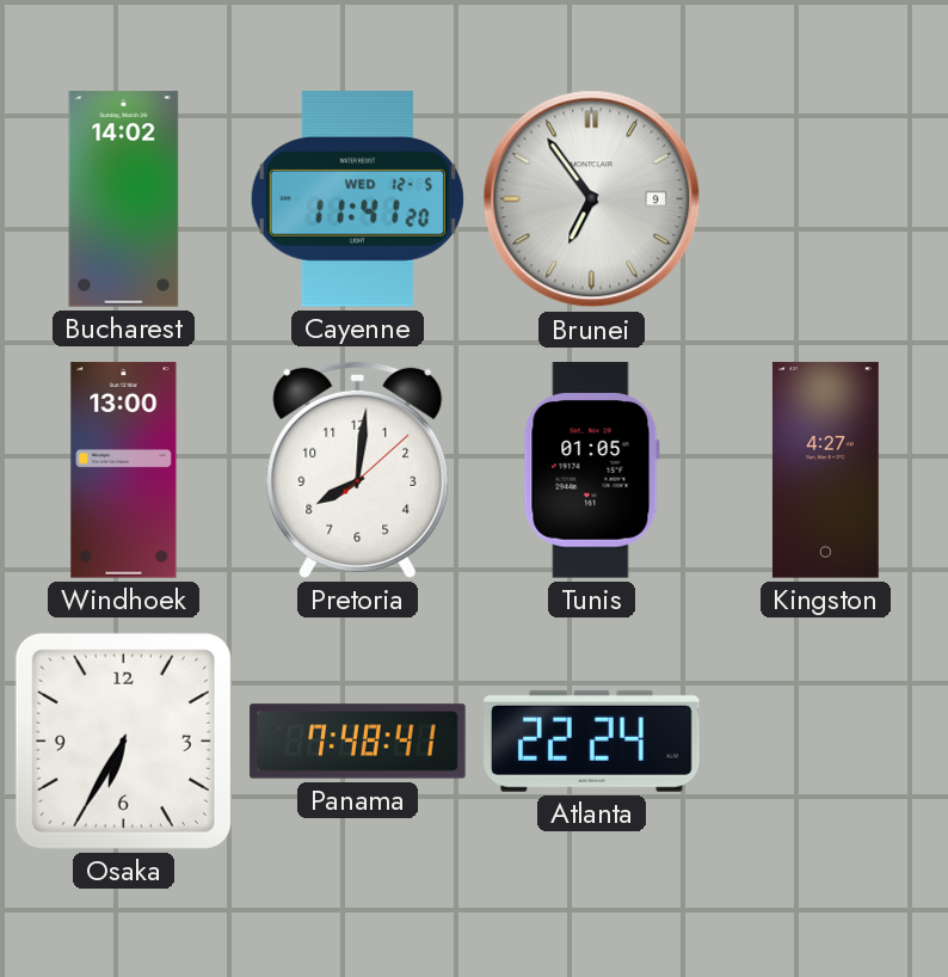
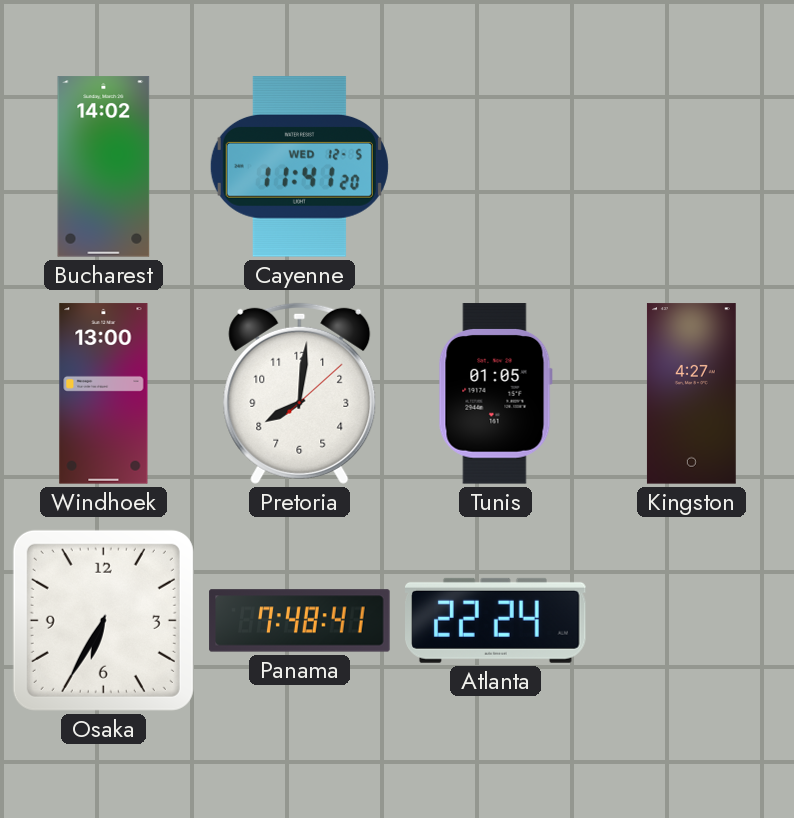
Brunei: 6:54 -> none
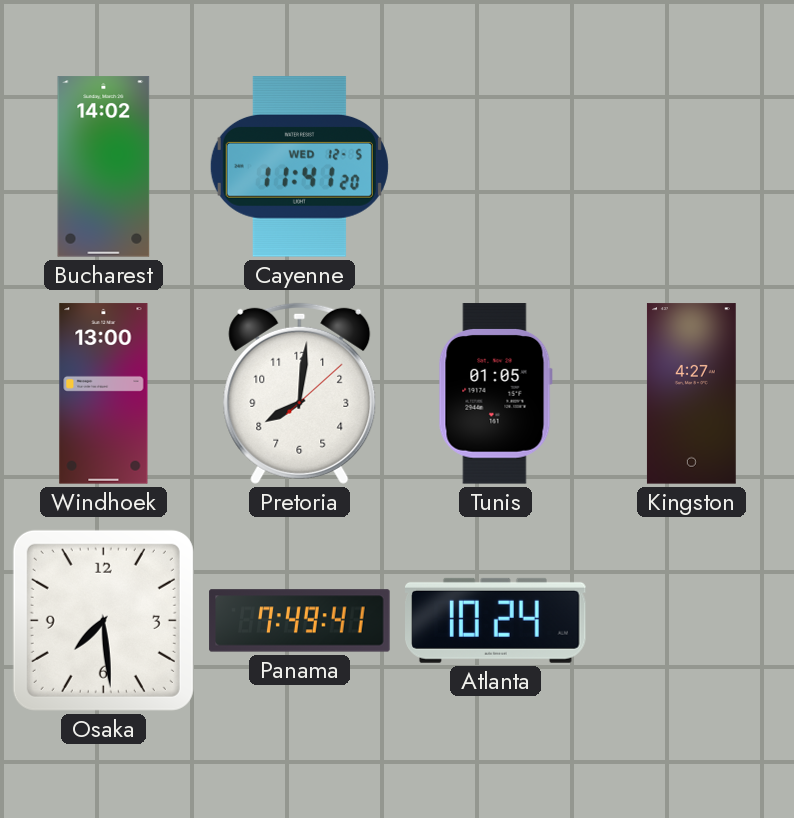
Osaka: 6:35 -> 7:29
Panama: 7:48 -> 7:49
Atlanta: 22:24 -> 10:24
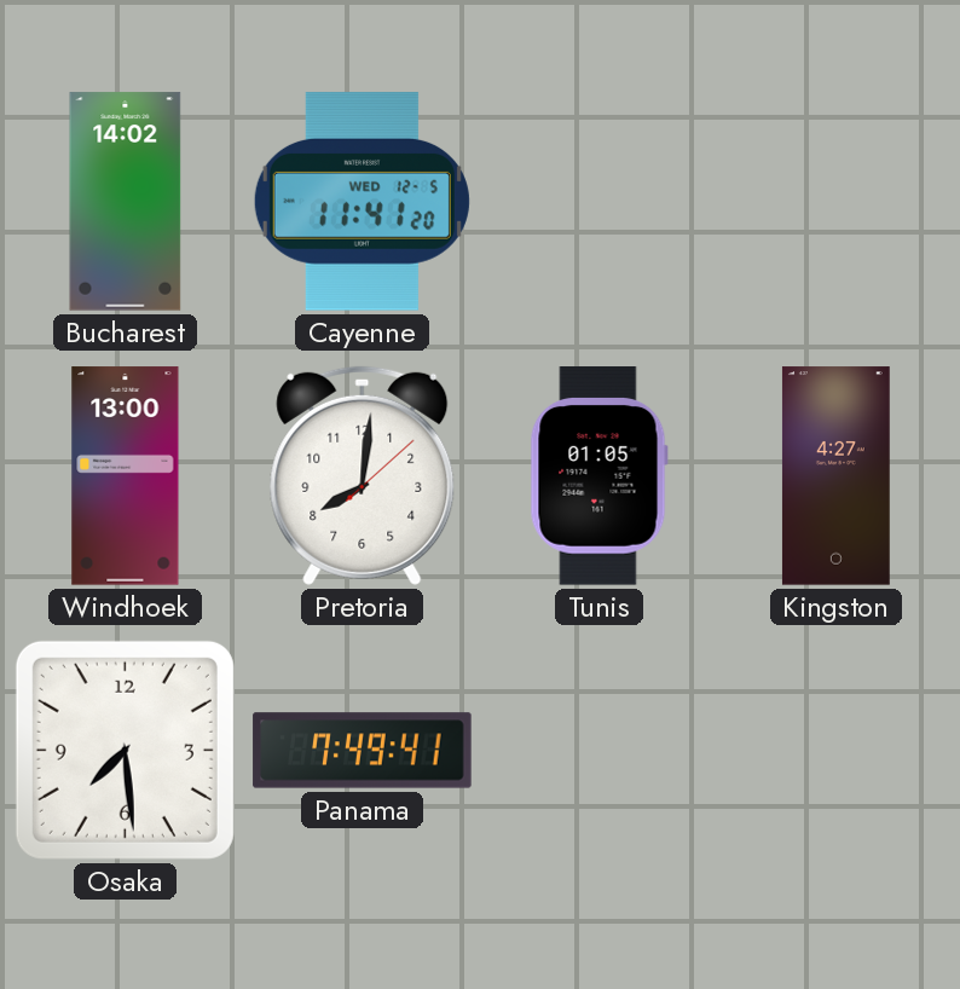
Atlanta: 10:24 -> none
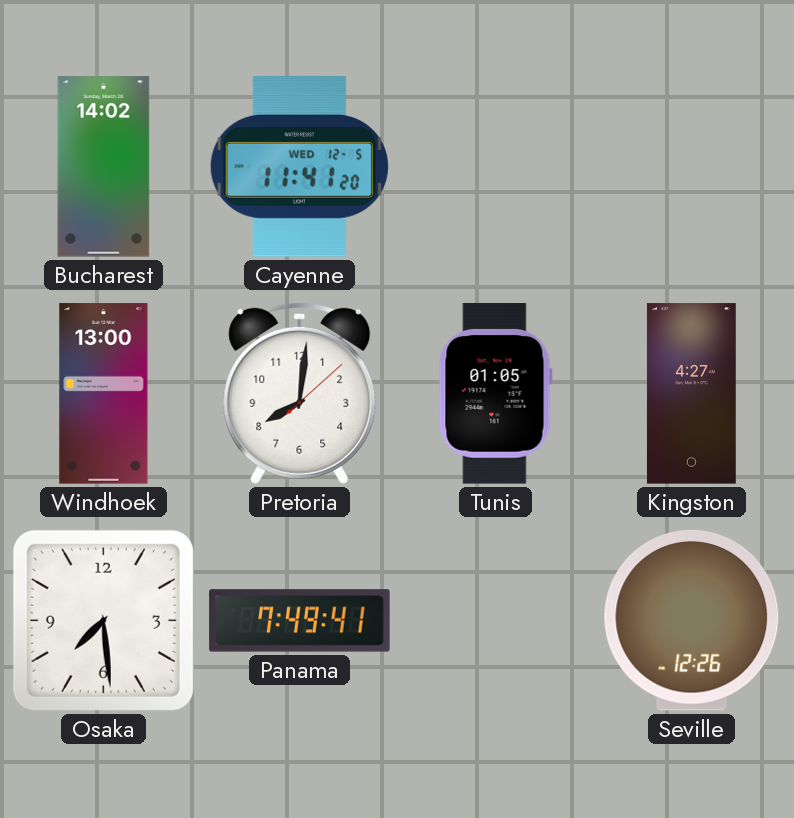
Seville: none -> 12:26
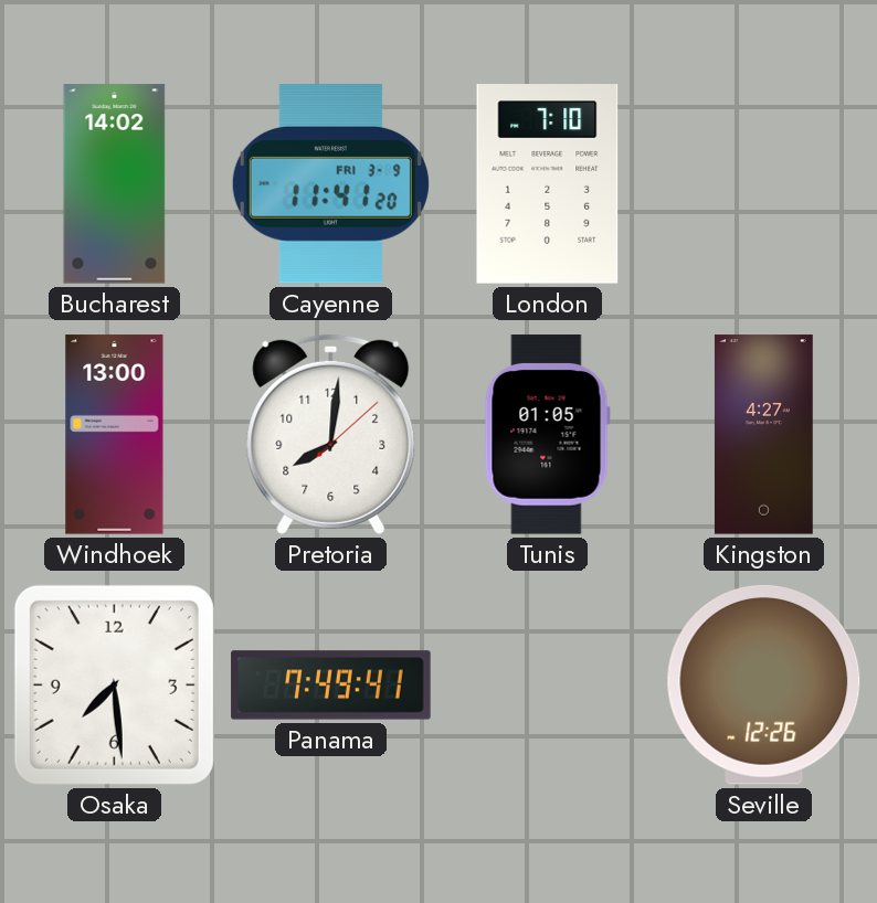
Cayenne date: WED 12-5 -> FRI 3-9
London: none -> 7:10
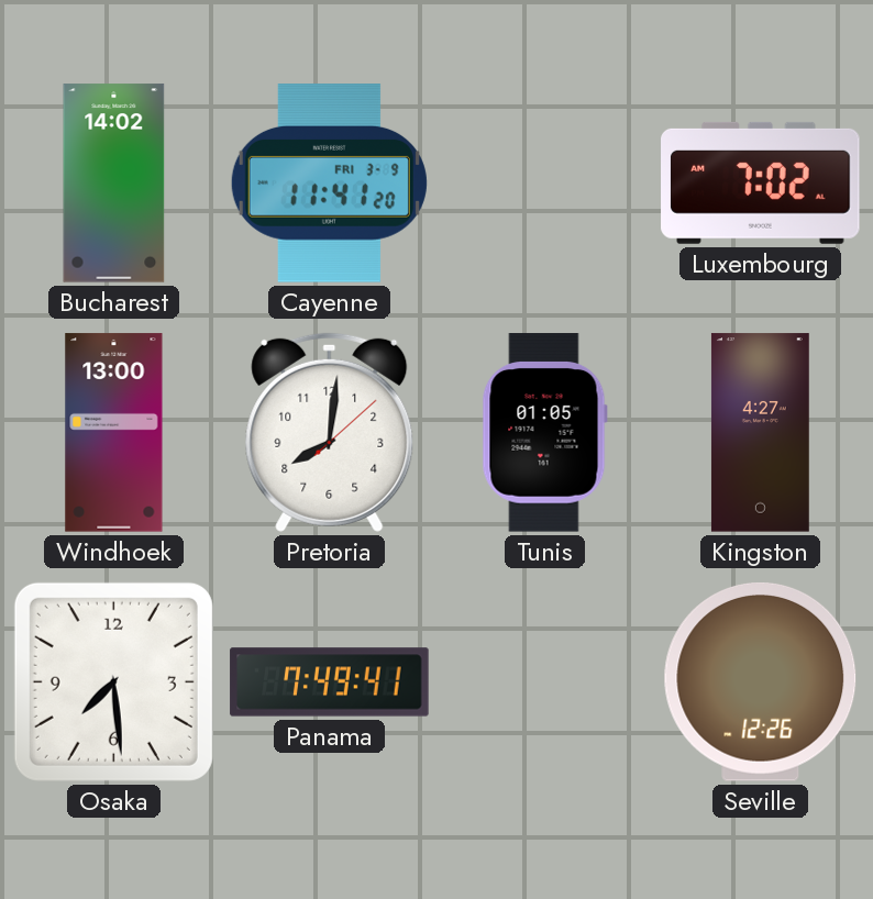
London: 7:10 -> none
Luxembourg: none -> 7:02
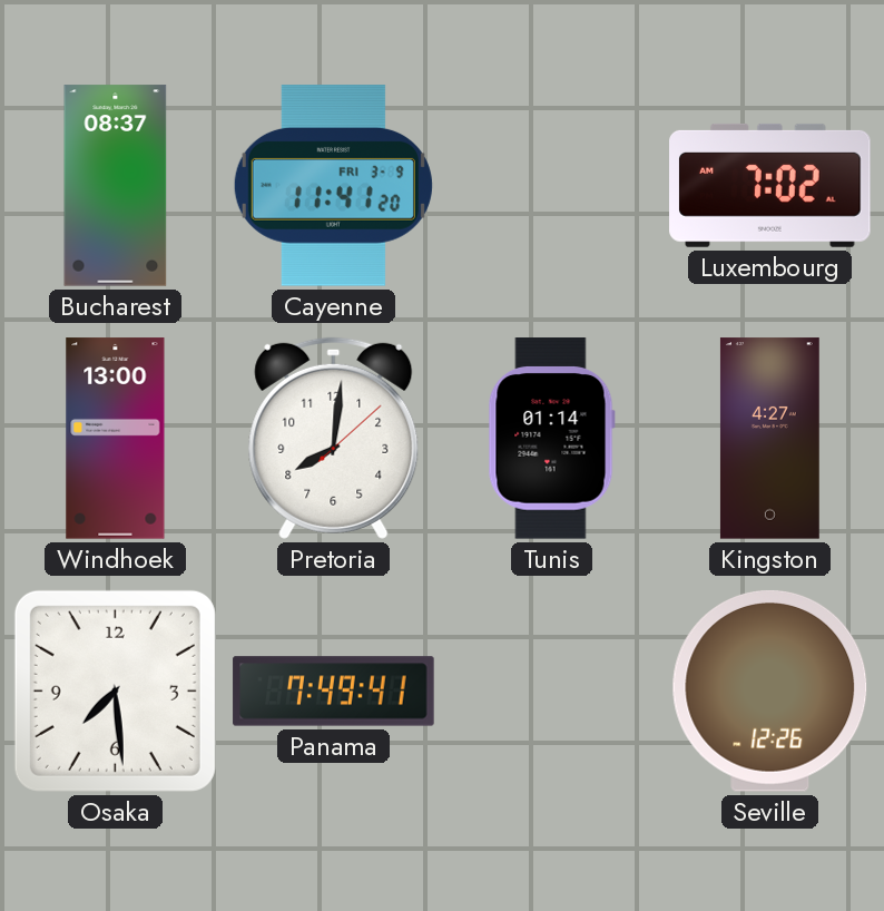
Bucharest: 14:02 -> 08:37
Tunis: 01:05 -> 01:14
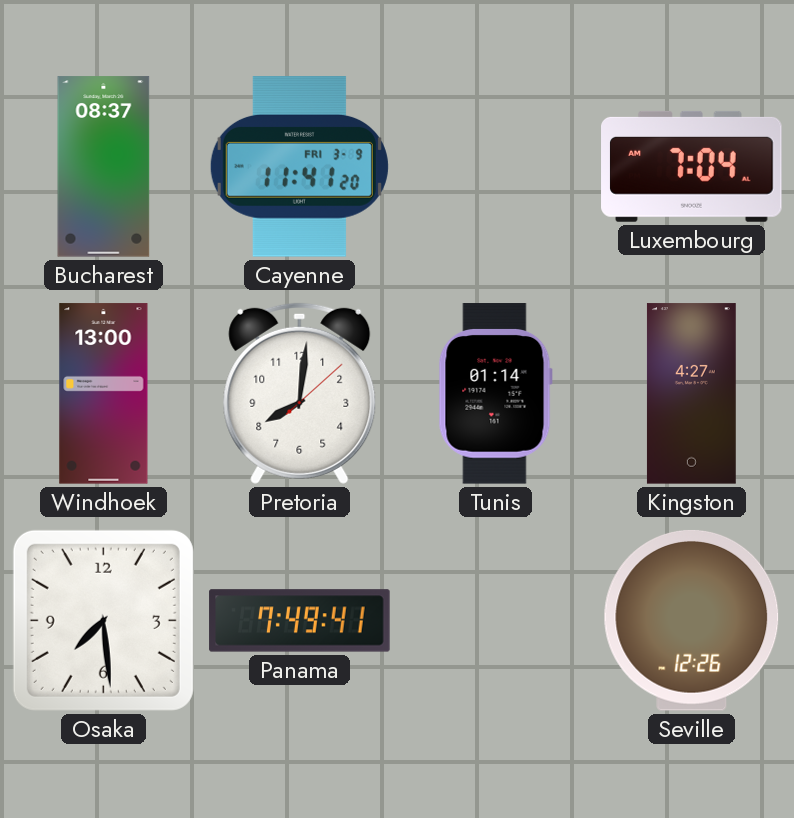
Luxembourg: 7:02 -> 7:04
